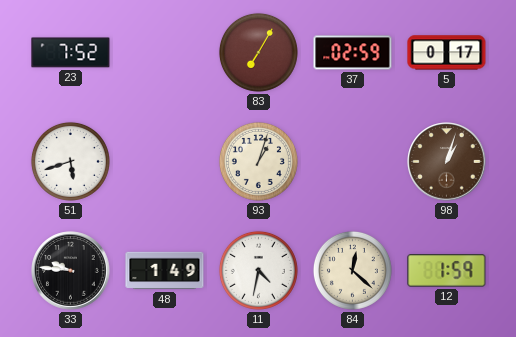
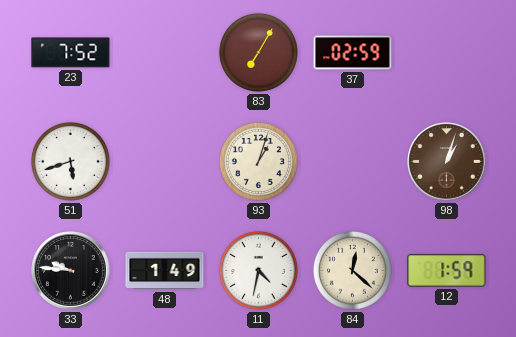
5: 0:17 -> none
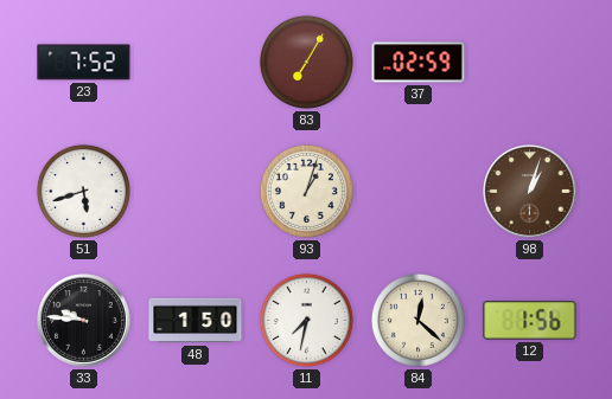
48: 1:49 -> 1:50
11: 4:32 -> 7:32
12: 1:59 -> 1:56
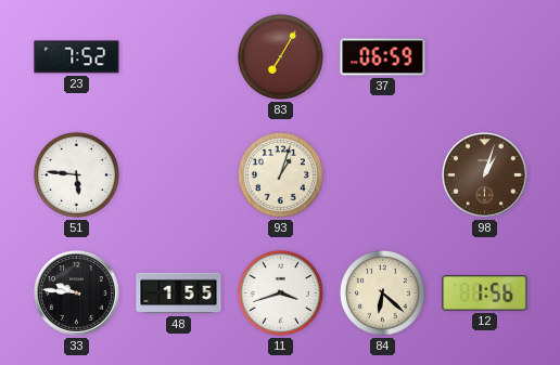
37: 02:59 -> 06:59
51: 5:42 -> 5:46
48: 1:50 -> 1:55
11: 7:32 -> 3:42
84: 12:22 -> 6:22
